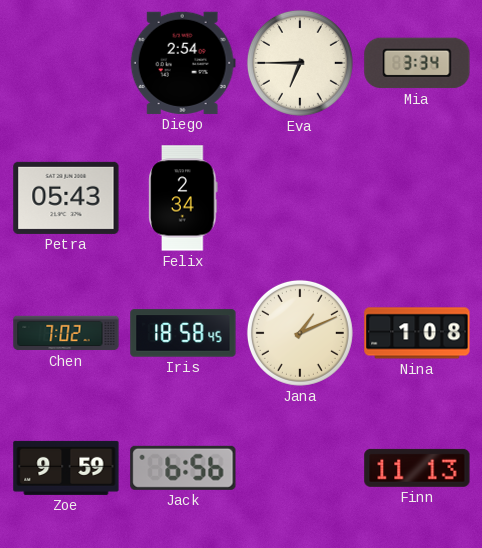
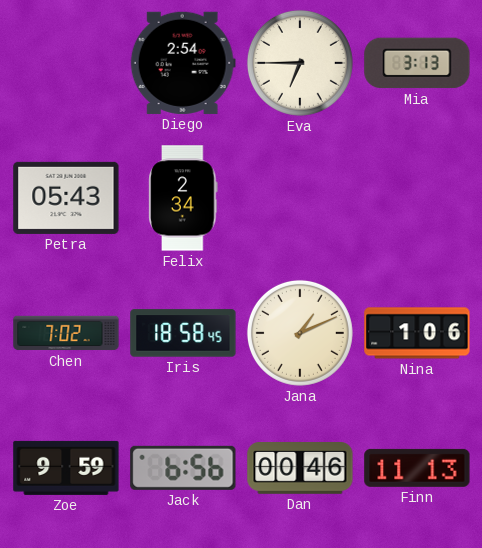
Mia: 3:34 -> 3:13
Nina: 1:08 -> 1:06
Dan: none -> 00:46
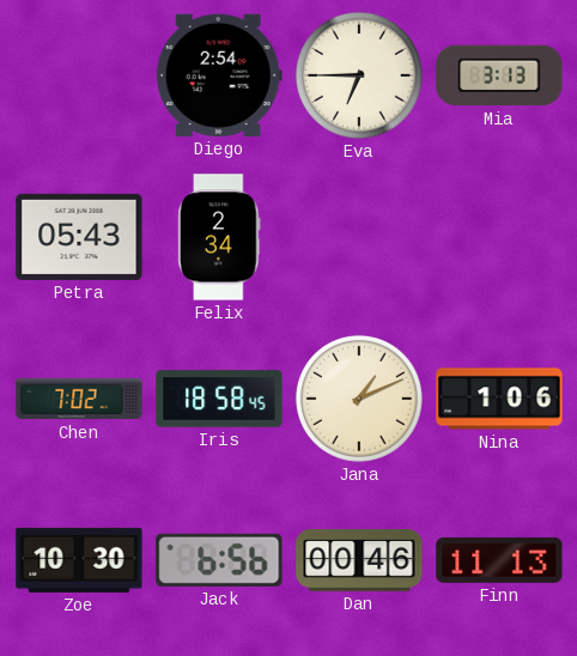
Zoe: 9:59 -> 10:30
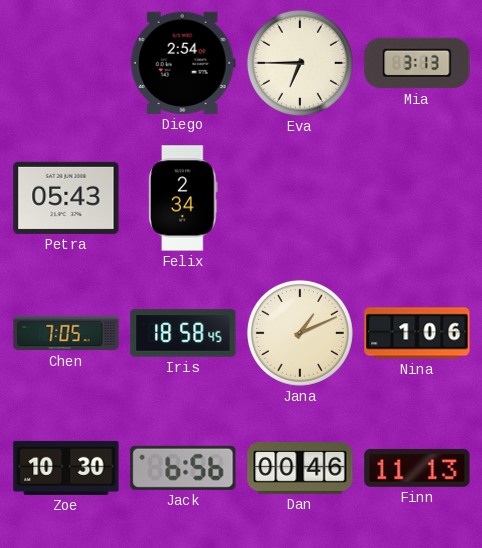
Chen: 7:02 -> 7:05
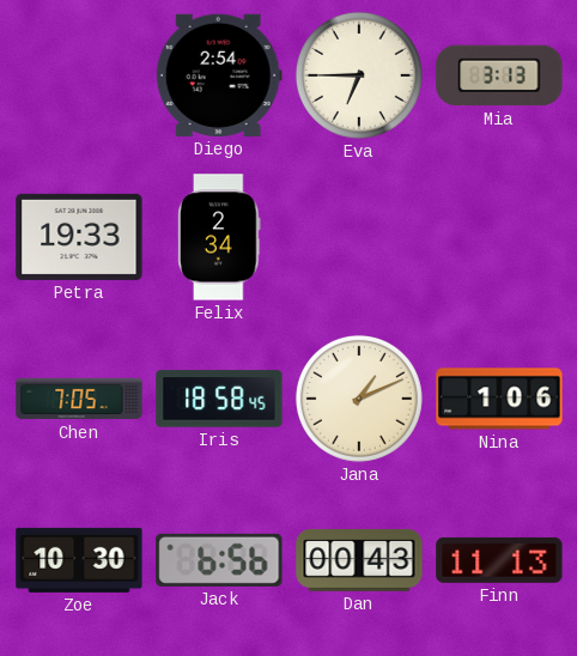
Petra: 05:43 -> 19:33
Dan: 00:46 -> 00:43
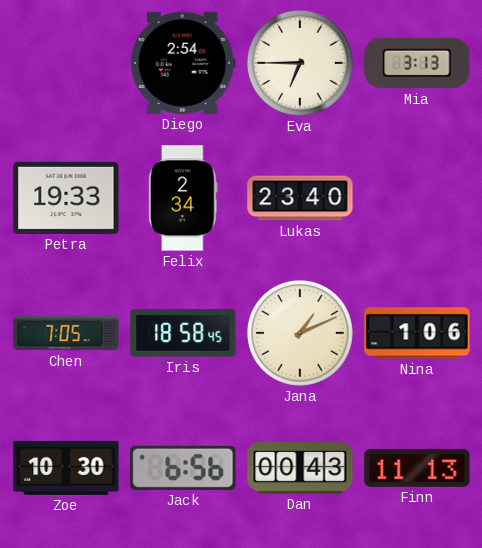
Lukas: none -> 23:40
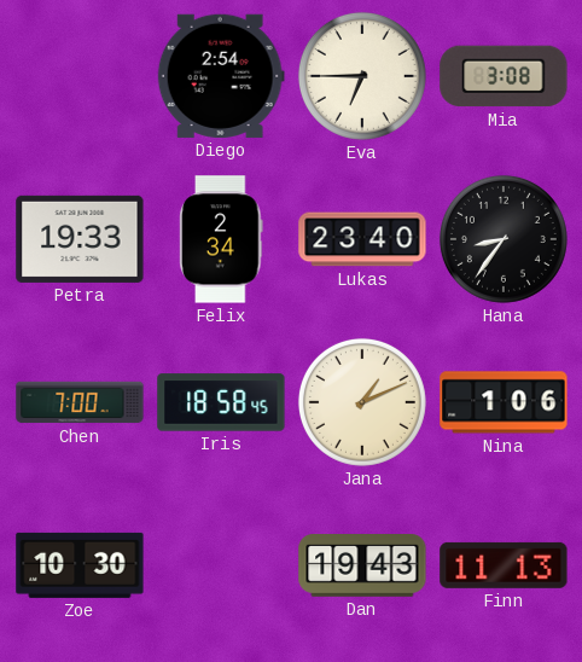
Mia: 3:13 -> 3:08
Hana: none -> 8:36
Chen: 7:05 -> 7:00
Jack: 6:56 -> none
Dan: 00:43 -> 19:43
